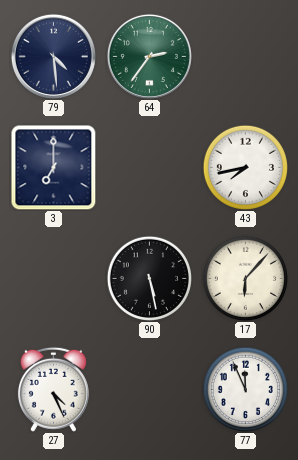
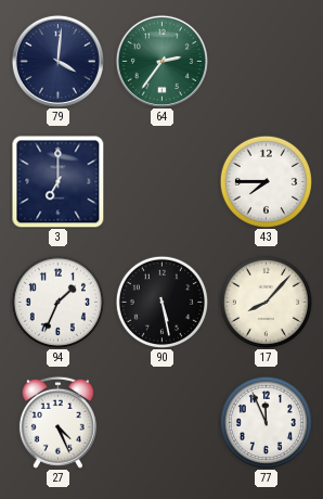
79: 4:29 -> 4:01
43: 7:43 -> 7:45
94: none -> 1:34
17: 6:07 -> 8:07
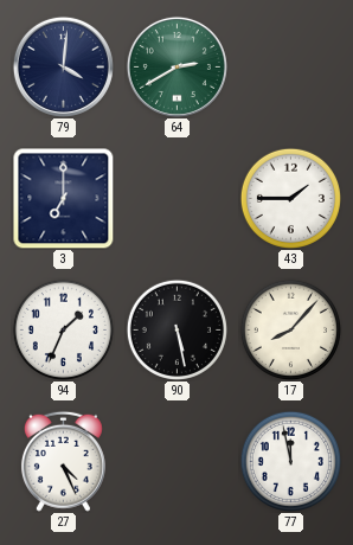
64: 2:36 -> 2:40
43: 7:45 -> 1:45
77: 11:56 -> 11:58
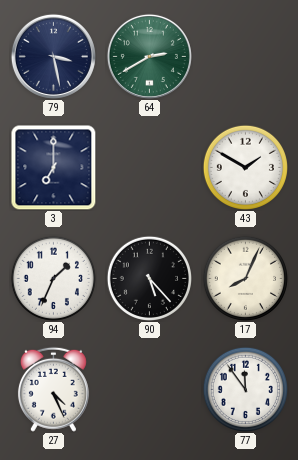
79: 4:01 -> 3:28
43: 1:45 -> 1:50
90: 5:28 -> 5:23
17: 8:07 -> 8:04
77: 11:58 -> 11:54
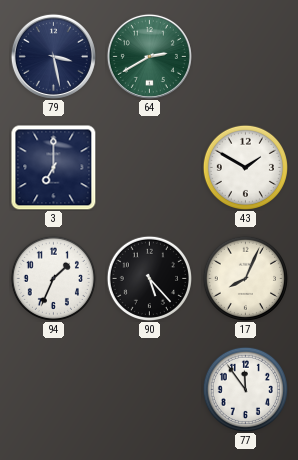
27: 4:26 -> none
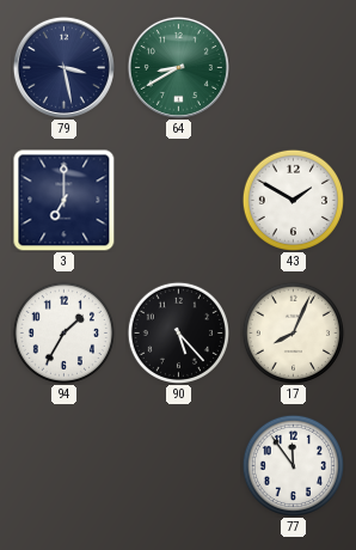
64: 2:40 -> 8:40
94: 1:34 -> 1:35
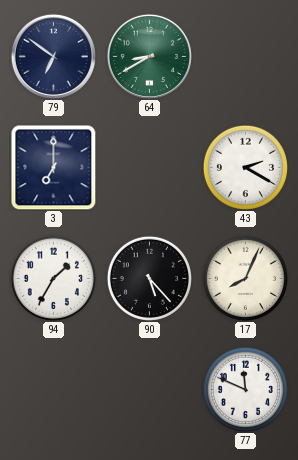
79: 3:28 -> 6:51
43: 1:50 -> 2:20
77: 11:54 -> 11:49
